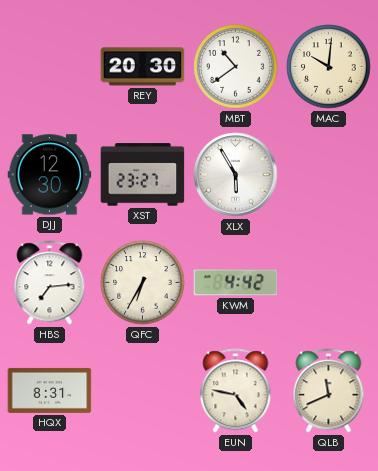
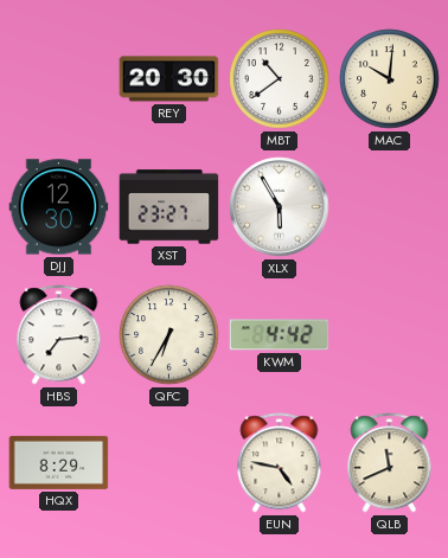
HQX: 8:31 -> 8:29
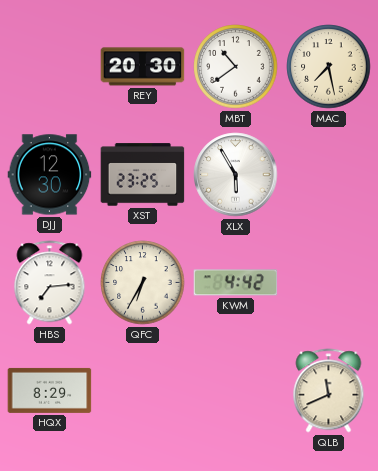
MAC: 10:01 -> 7:28
XST: 23:27 -> 23:25
EUN: 4:47 -> none
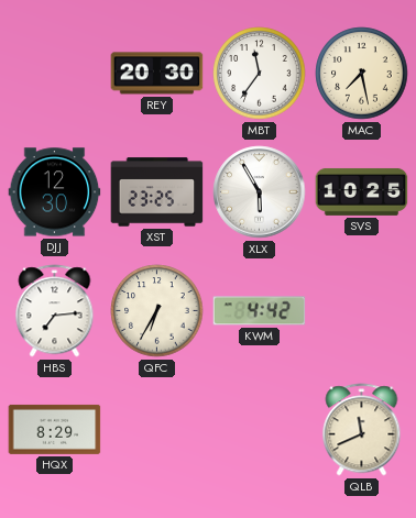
MBT: 10:39 -> 11:36
SVS: none -> 10:25
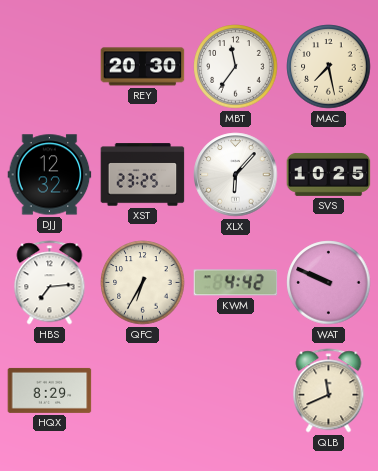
DJJ: 12:30 -> 12:32
XLX: 5:55 -> 6:07
WAT: none -> 9:49
